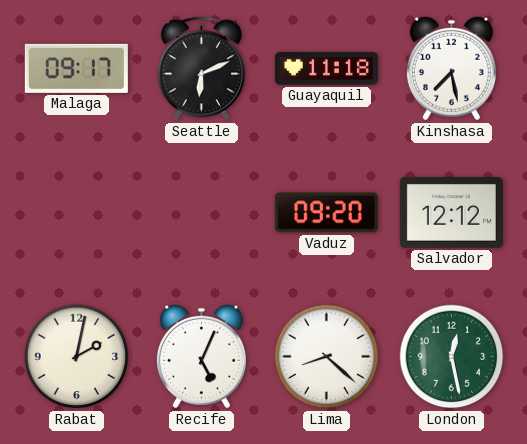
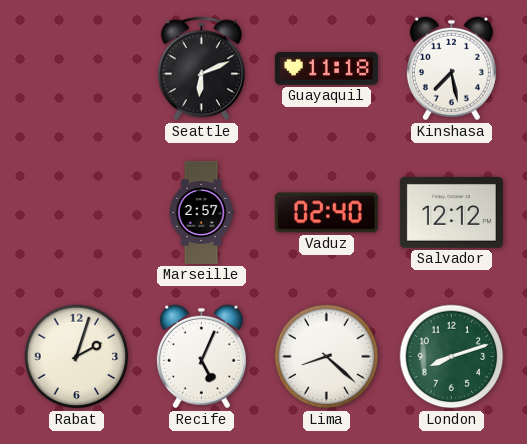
Malaga: 09:17 -> none
Marseille: none -> 2:57
Vaduz: 09:20 -> 02:40
Rabat: 2:02 -> 2:03
London: 12:28 -> 8:12
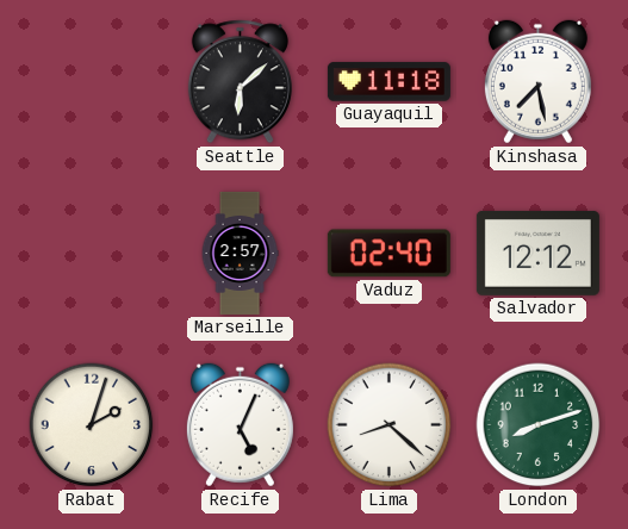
Seattle: 6:11 -> 6:08
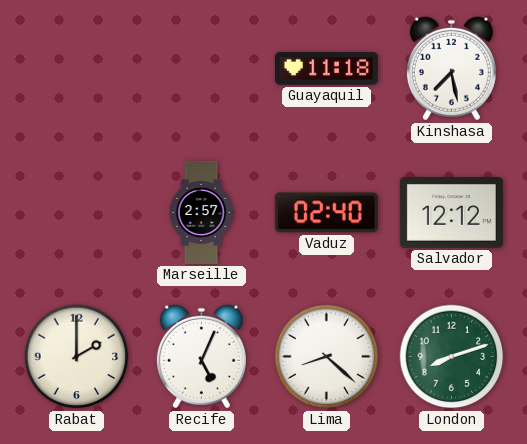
Seattle: 6:08 -> none
Rabat: 2:03 -> 2:00
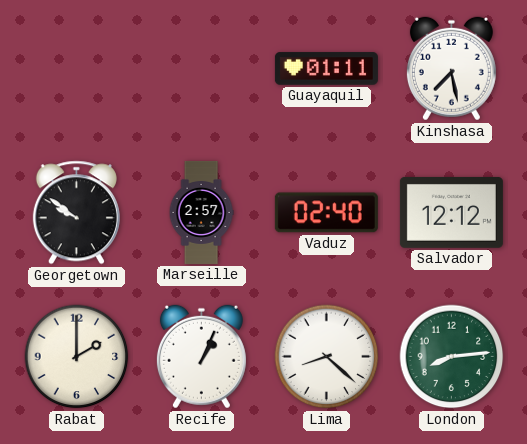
Guayaquil: 11:18 -> 01:11
Georgetown: none -> 9:51
Recife: 5:04 -> 1:04
London: 8:12 -> 8:14
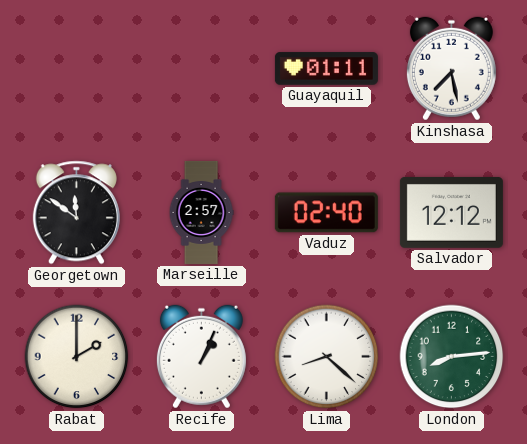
Georgetown: 9:51 -> 11:51
